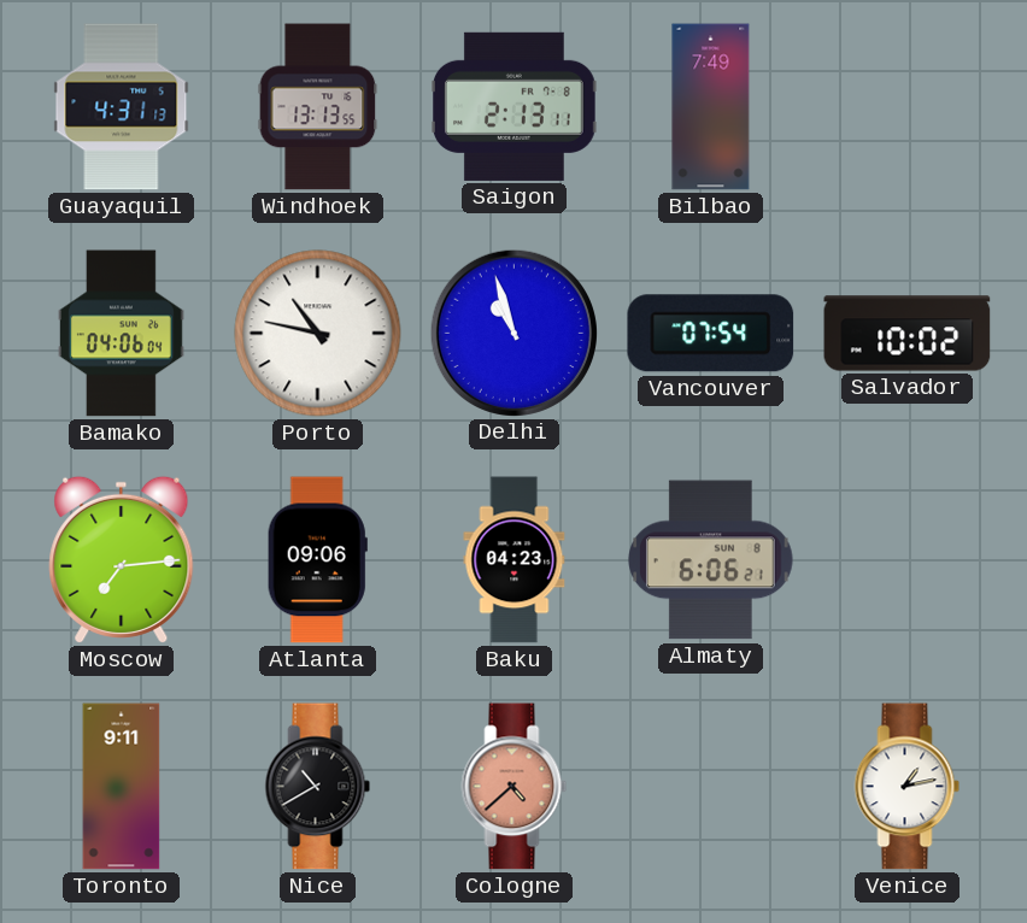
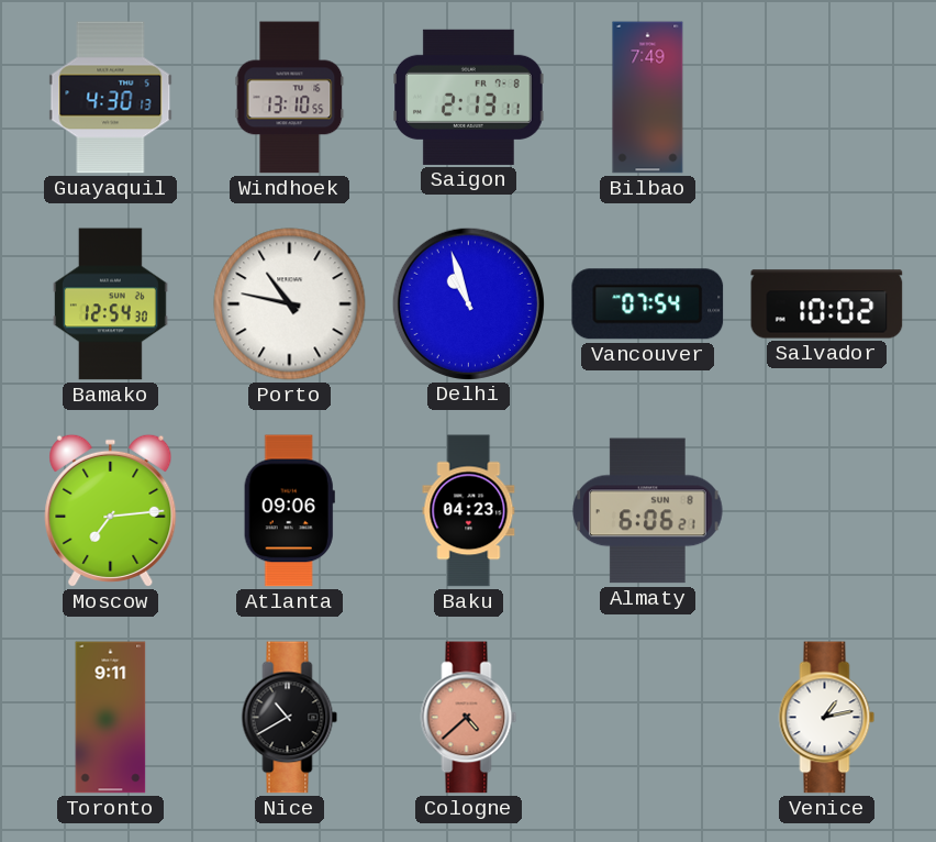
Guayaquil: 4:31 -> 4:30
Windhoek: 13:13 -> 13:10
Bamako: 04:06 -> 12:54
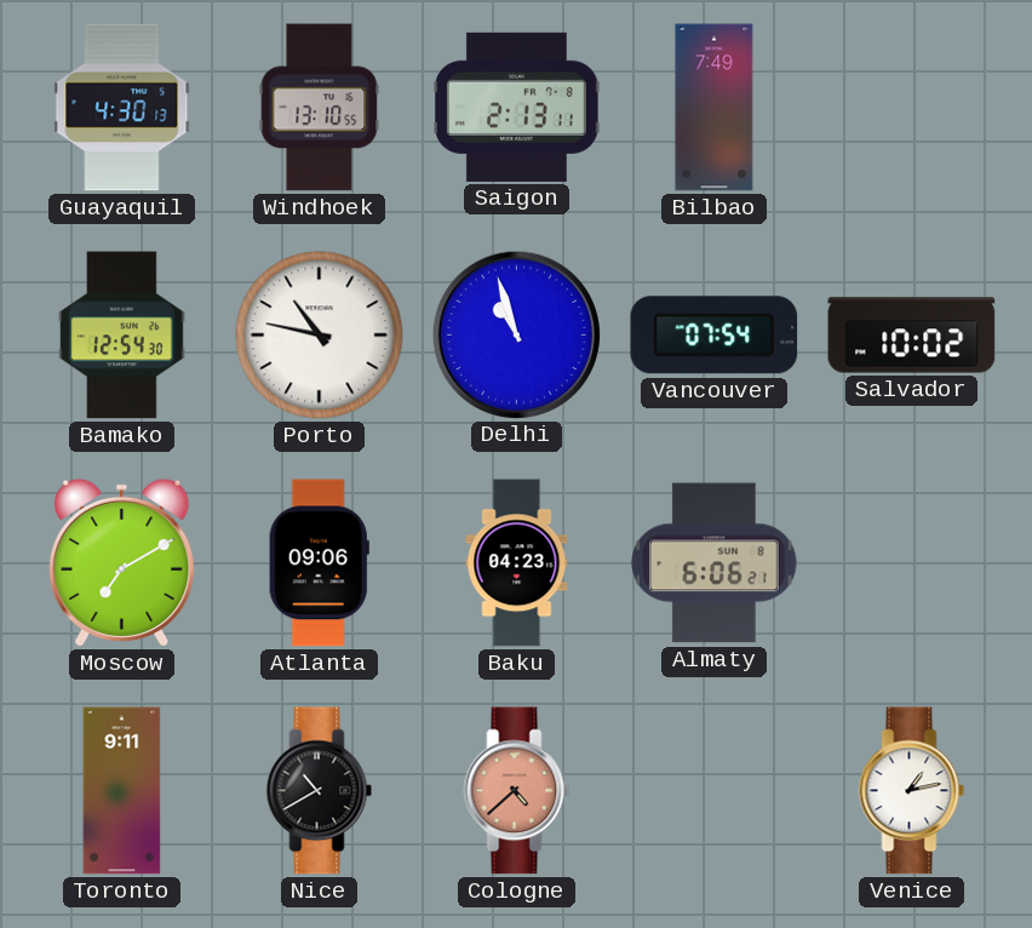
Moscow: 7:14 -> 7:10
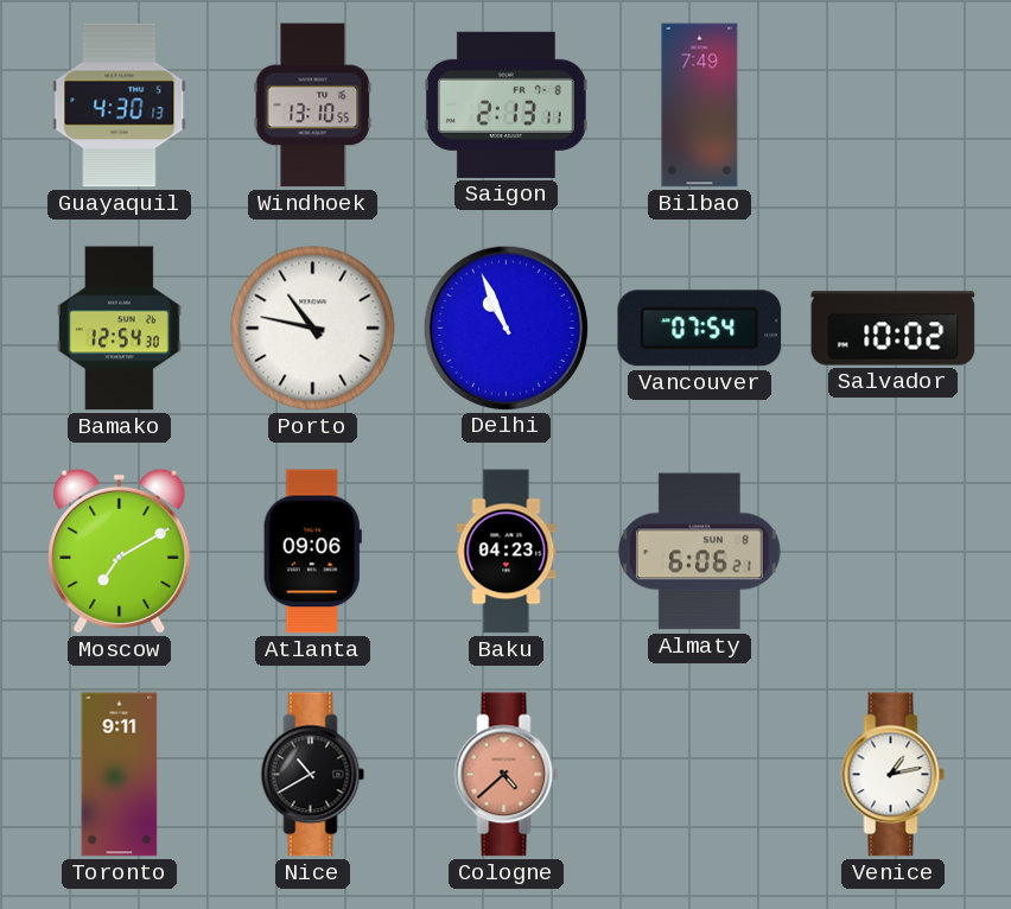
Delhi: 10:57 -> 10:56
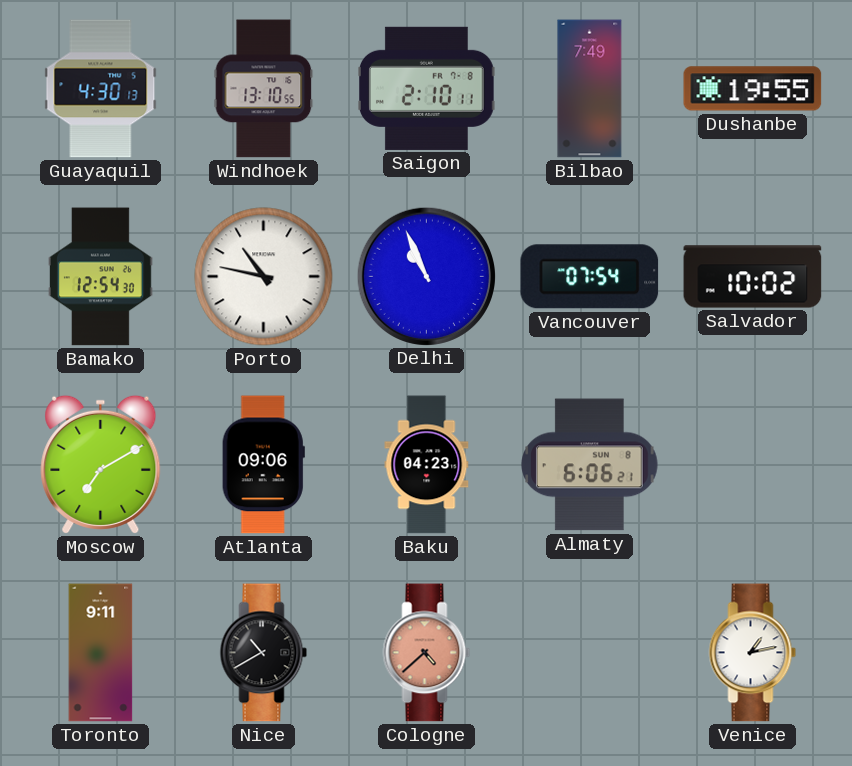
Saigon: 2:13 -> 2:10
Dushanbe: none -> 19:55
